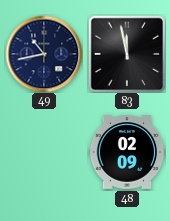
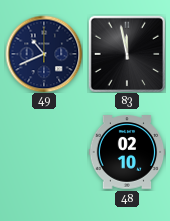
49: 10:43 -> 10:41
48: 02:09 -> 02:10
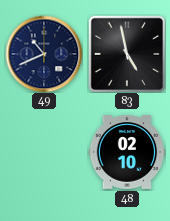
83: 11:58 -> 4:58
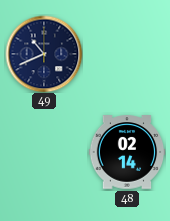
83: 4:58 -> none
48: 02:10 -> 02:14
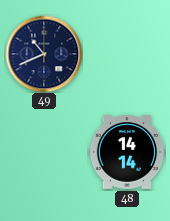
48: 02:14 -> 14:14
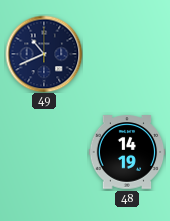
48: 14:14 -> 14:19
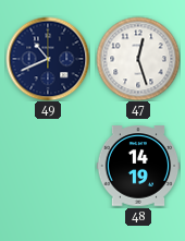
47: none -> 12:27
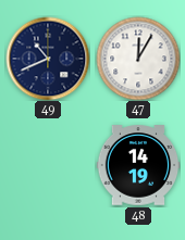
47: 12:27 -> 12:05
